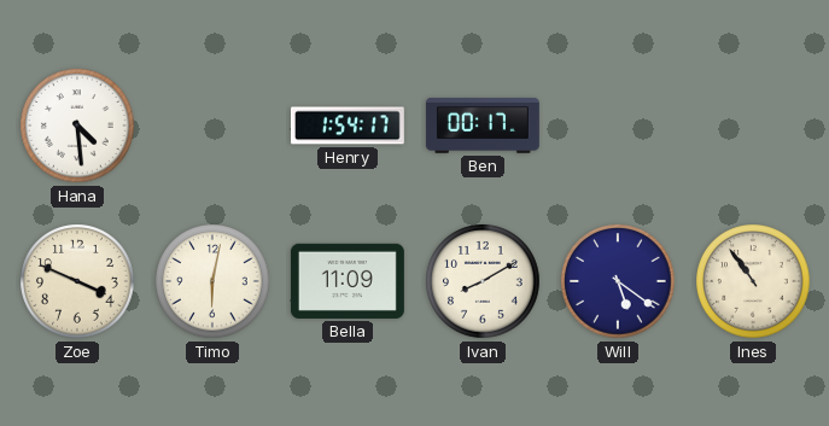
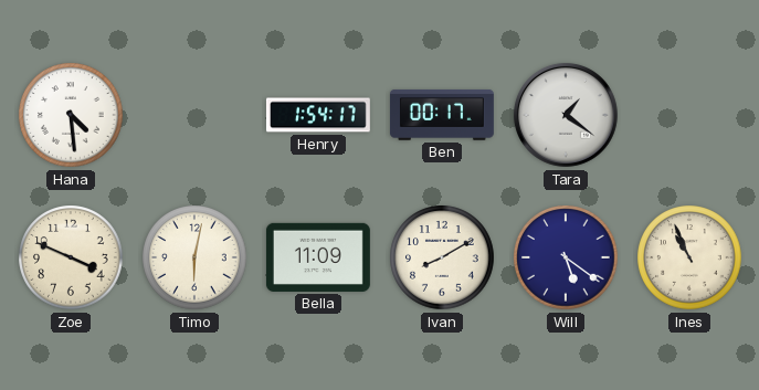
Tara: none -> 1:21
Ines: 10:54 -> 10:56
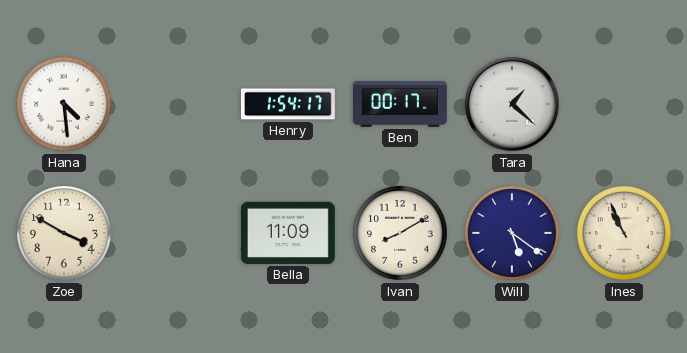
Tara: 1:21 -> 1:22
Zoe: 3:49 -> 3:50
Timo: 6:02 -> none
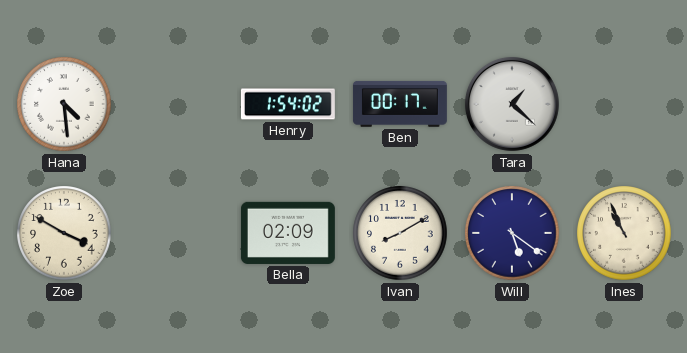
Henry: 1:54:17 -> 1:54:02
Bella: 11:09 -> 02:09
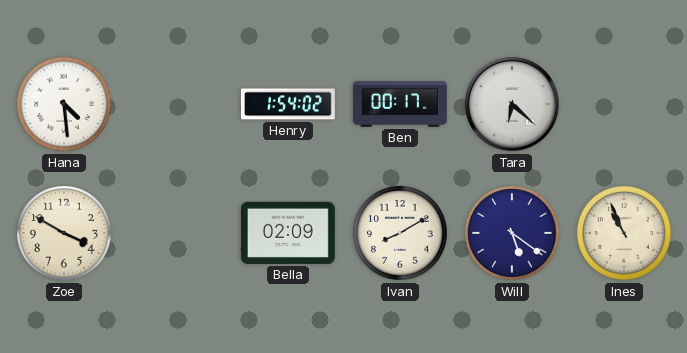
Tara: 1:22 -> 6:22
